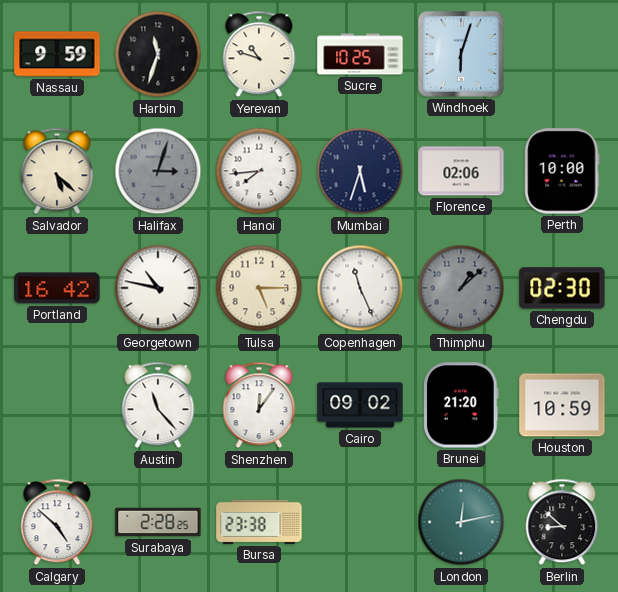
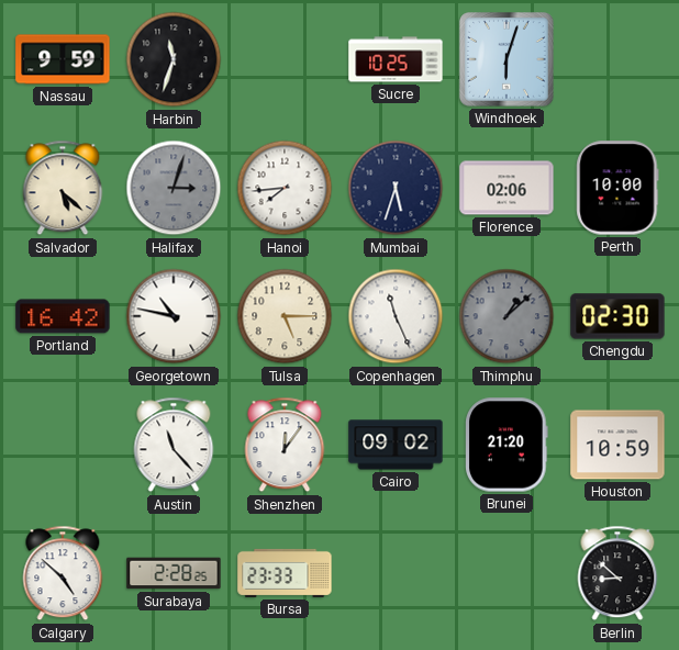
Yerevan: 10:48 -> none
Bursa: 23:38 -> 23:33
London: 12:13 -> none
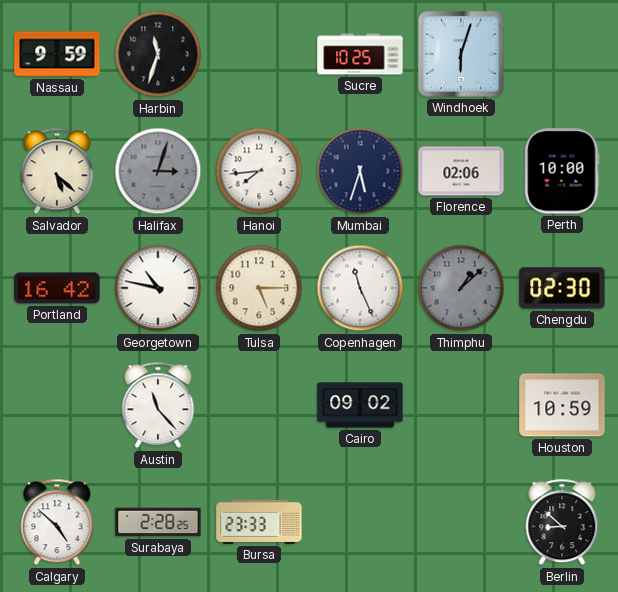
Shenzhen: 12:06 -> none
Brunei: 21:20 -> none
